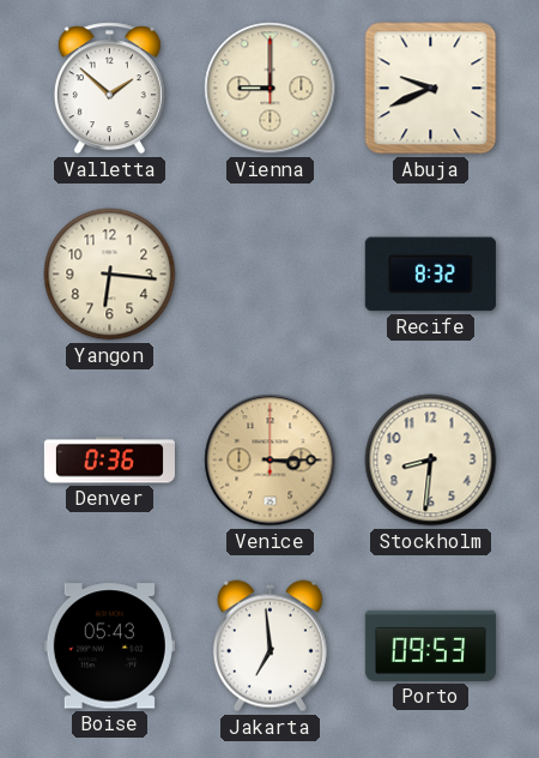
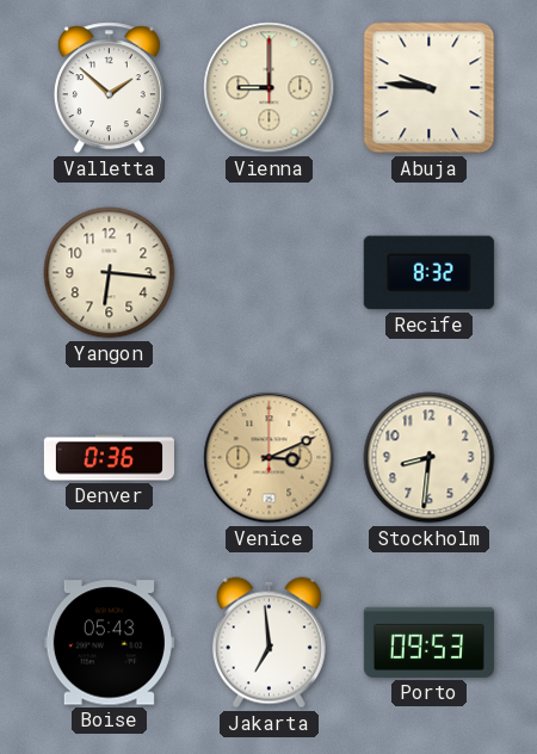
Abuja: 9:41 -> 9:46
Venice: 3:15 -> 3:11
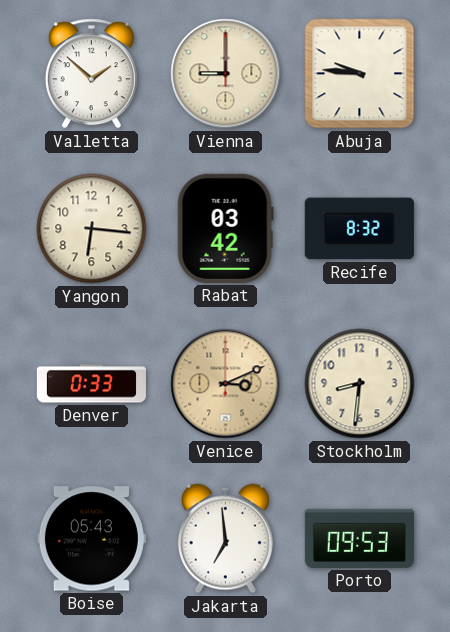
Rabat: none -> 03:42
Denver: 0:36 -> 0:33
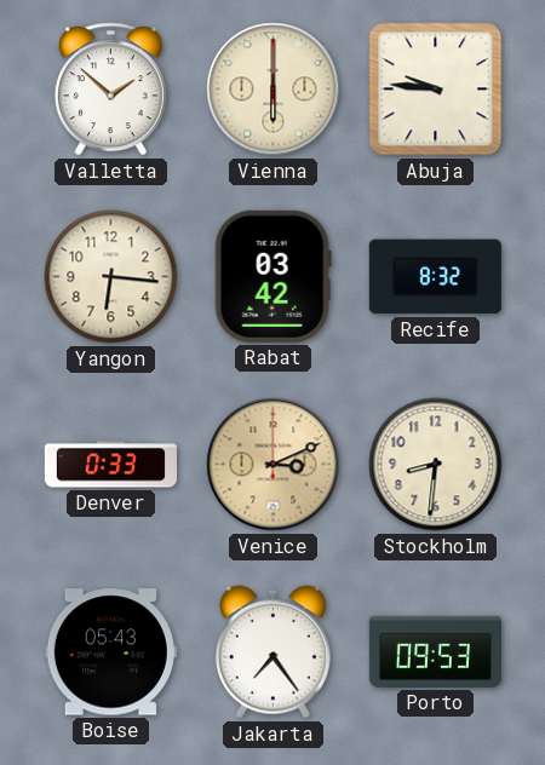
Vienna: 9:00 -> 6:00
Jakarta: 6:59 -> 7:24
